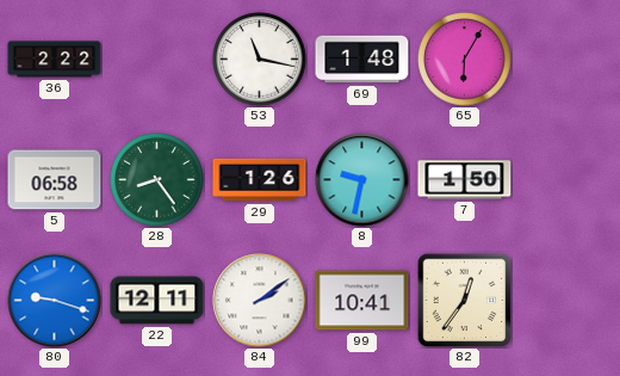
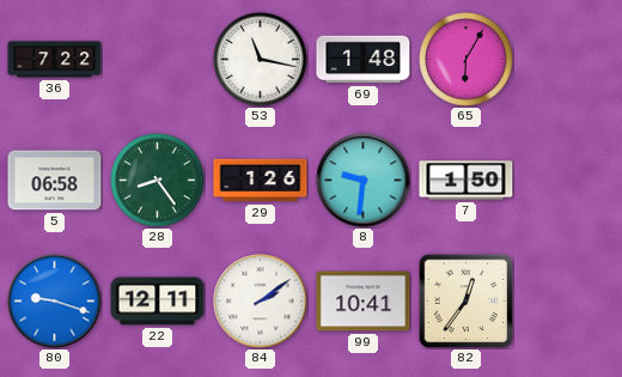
36: 2:22 -> 7:22
8: 9:32 -> 9:31
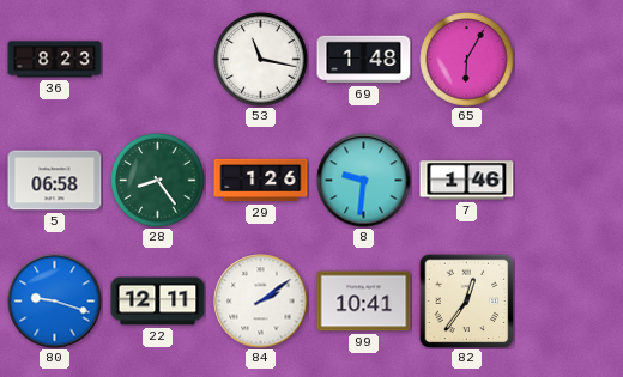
36: 7:22 -> 8:23
7: 1:50 -> 1:46
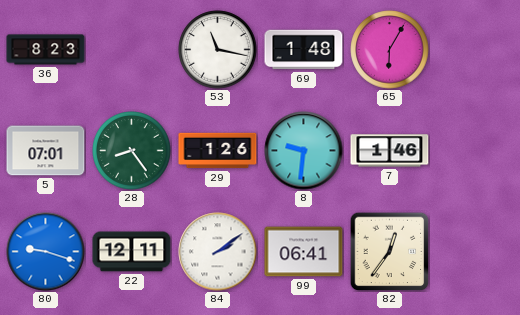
5: 06:58 -> 07:01
99: 10:41 -> 06:41
